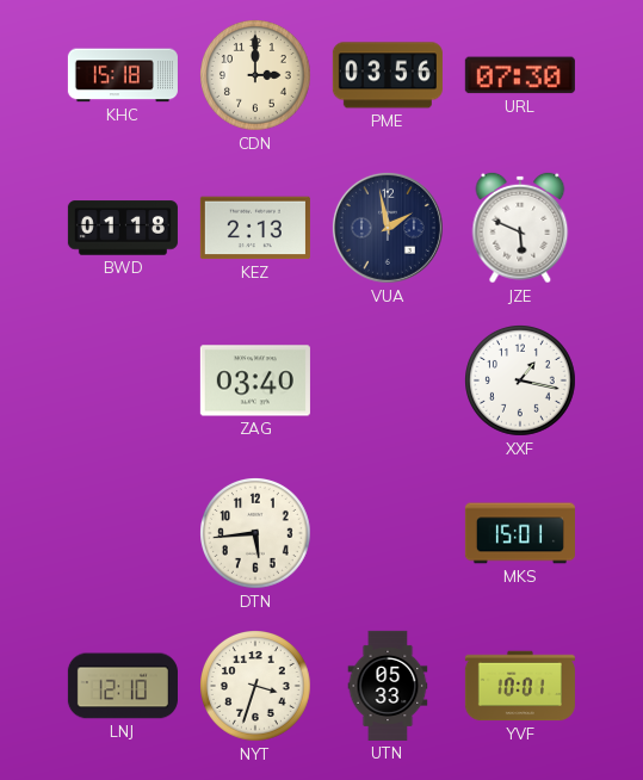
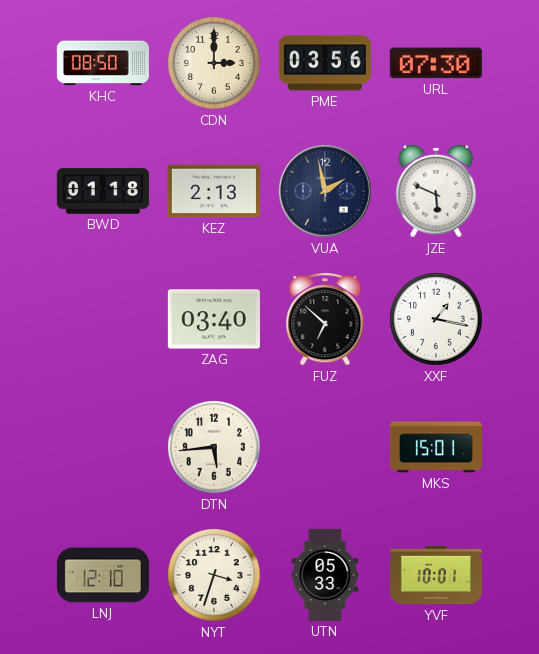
KHC: 15:18 -> 08:50
FUZ: none -> 6:52
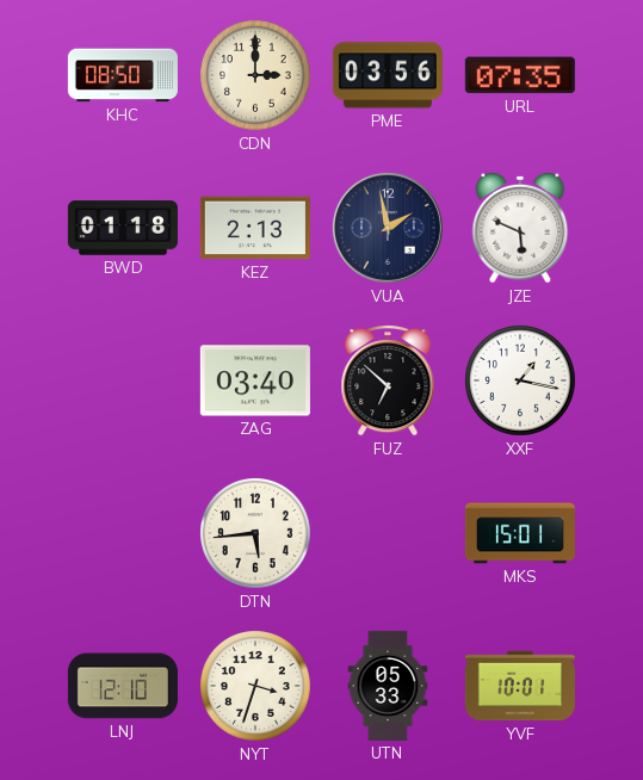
URL: 07:30 -> 07:35
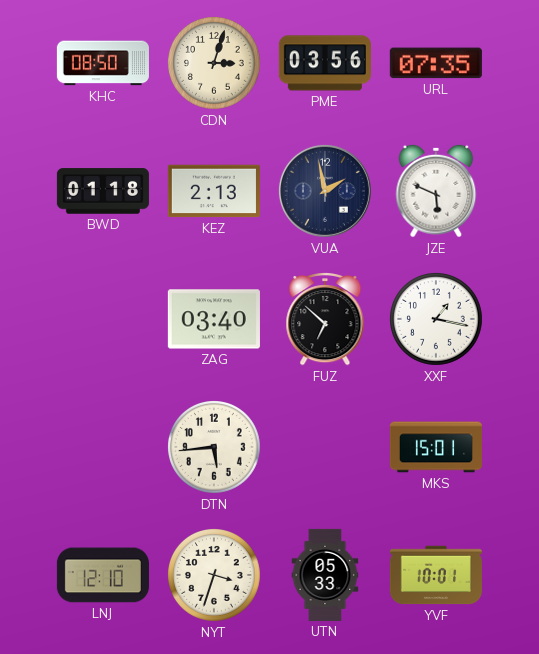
CDN: 3:00 -> 3:03
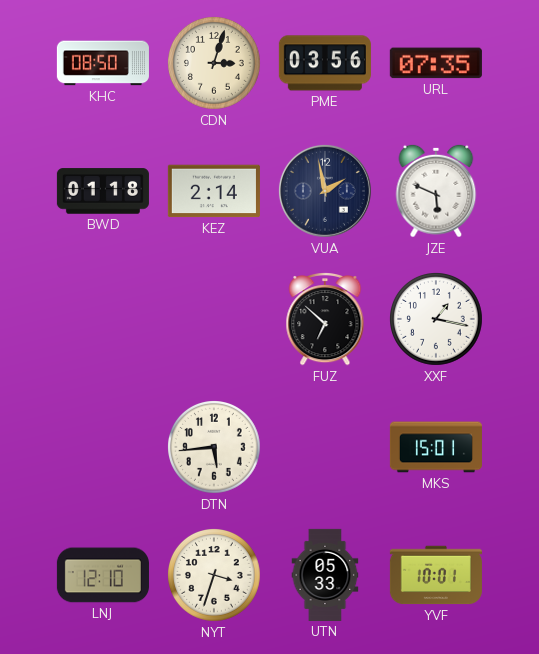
KEZ: 2:13 -> 2:14
ZAG: 03:40 -> none
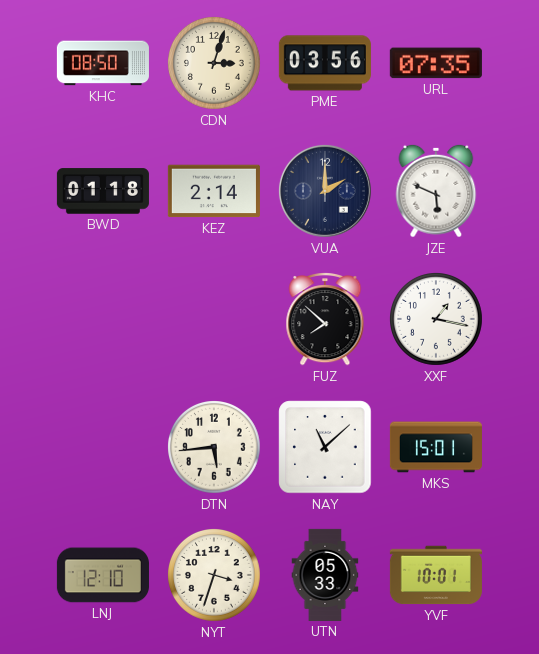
VUA: 1:58 -> 2:00
FUZ: 6:52 -> 7:52
NAY: none -> 11:08
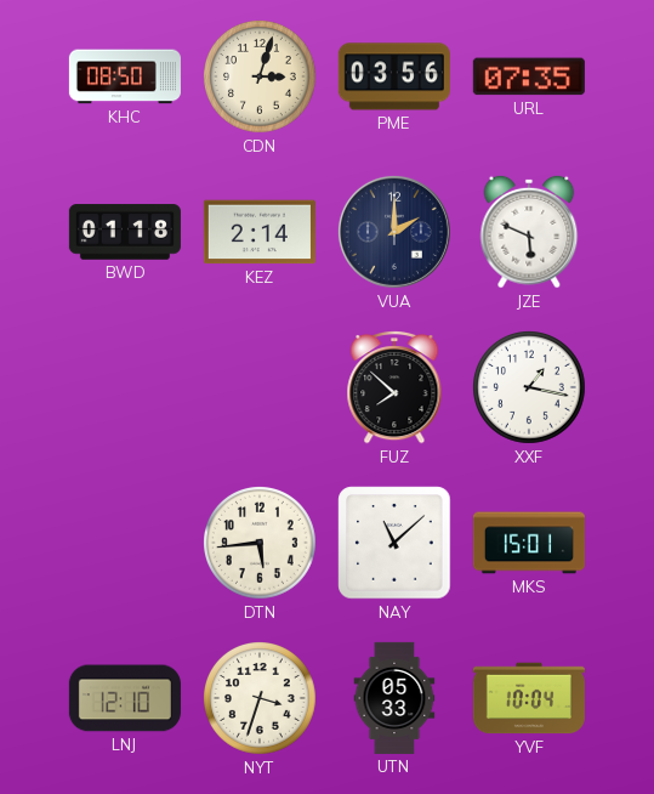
YVF: 10:01 -> 10:04
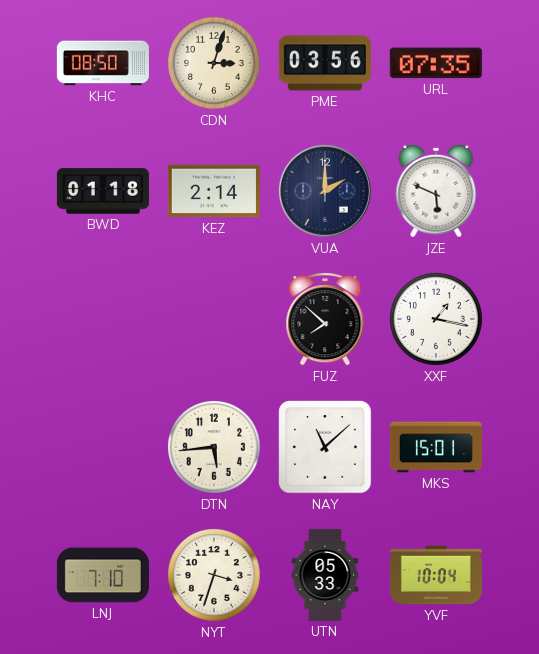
LNJ: 12:10 -> 7:10
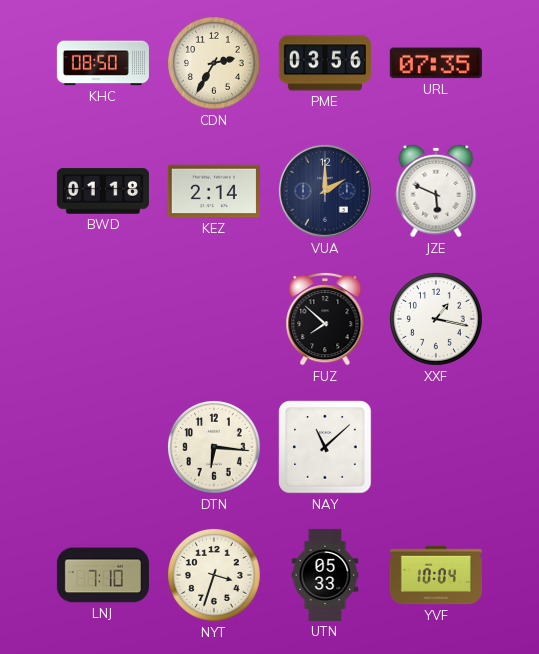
CDN: 3:03 -> 2:35
DTN: 5:44 -> 6:16
MKS: 15:01 -> none
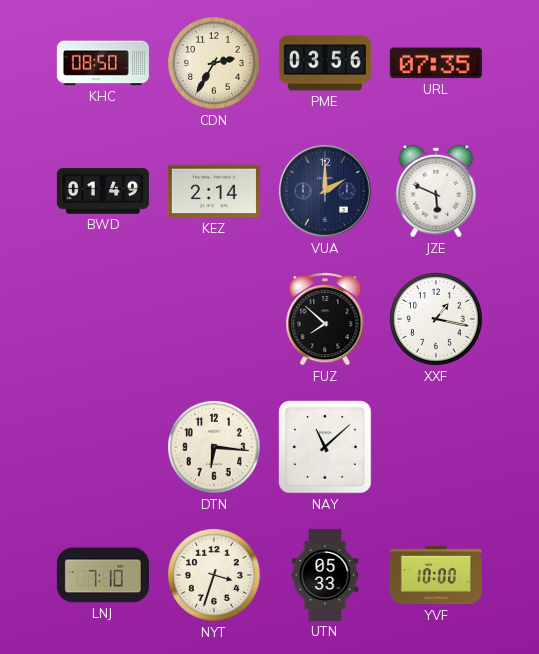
BWD: 01:18 -> 01:49
YVF: 10:04 -> 10:00
